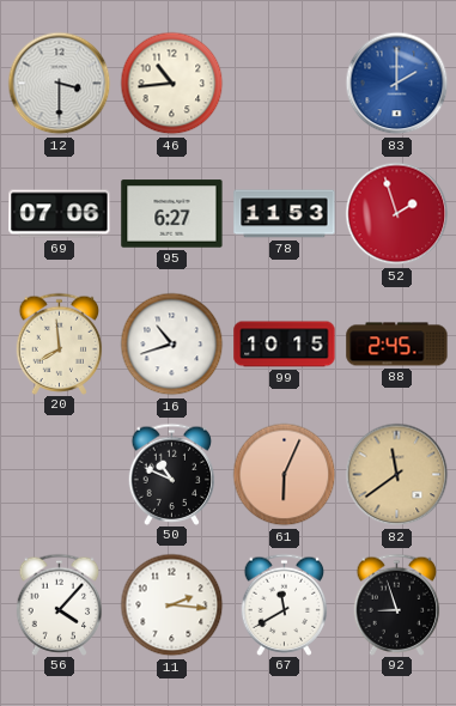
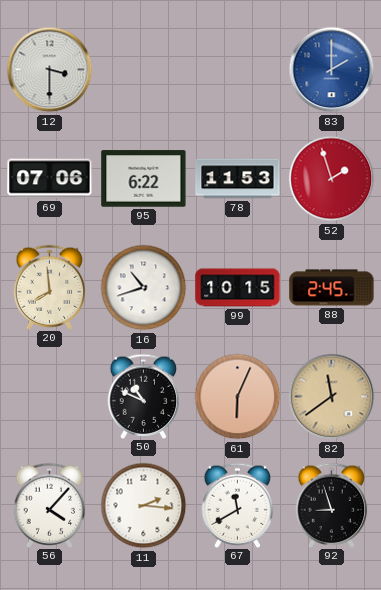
46: 10:44 -> none
95: 6:27 -> 6:22
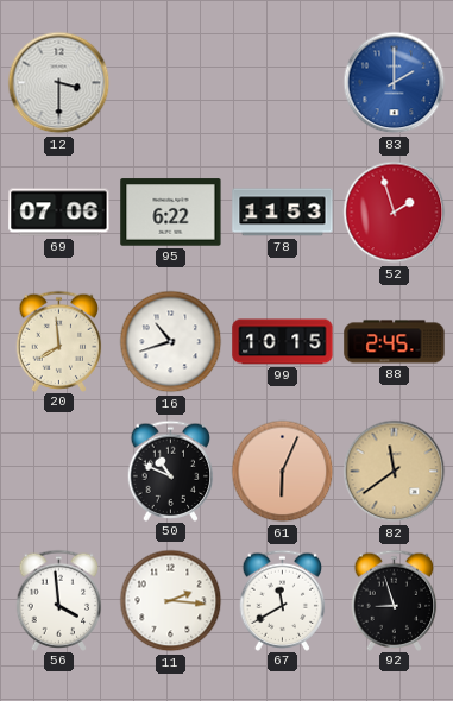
56: 4:07 -> 3:59
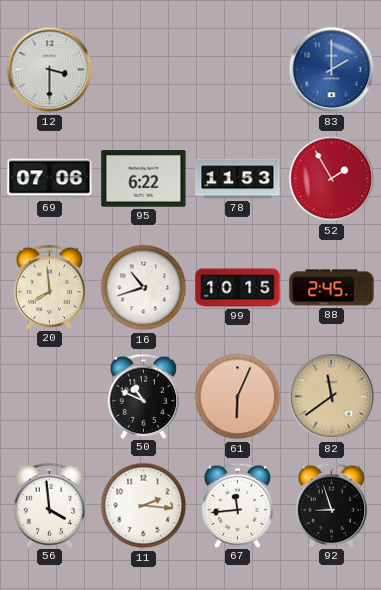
52: 1:57 -> 1:55
67: 11:40 -> 11:44
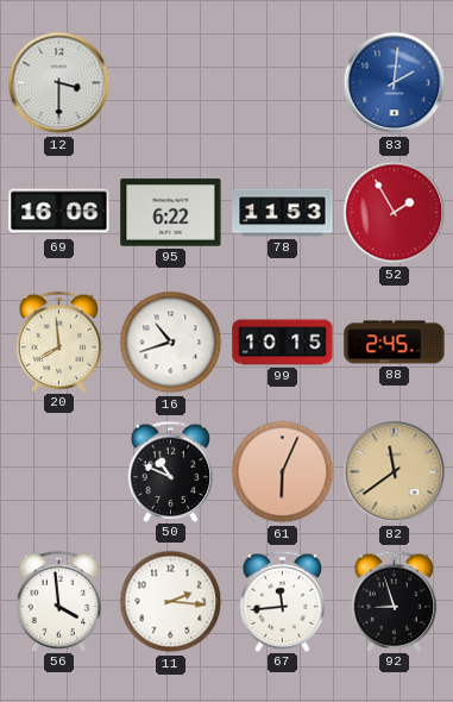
83: 2:00 -> 2:01
69: 07:06 -> 16:06
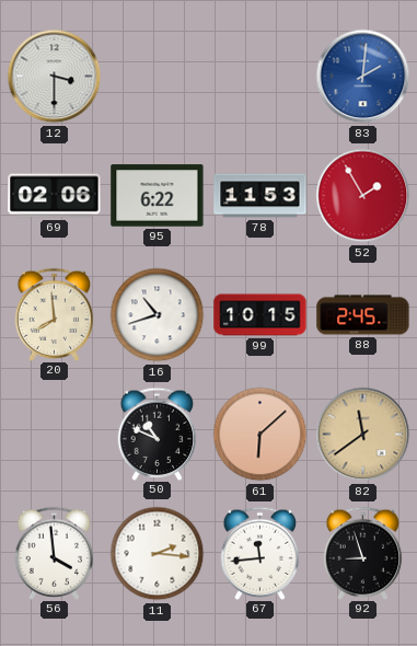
69: 16:06 -> 02:06
61: 6:04 -> 6:08
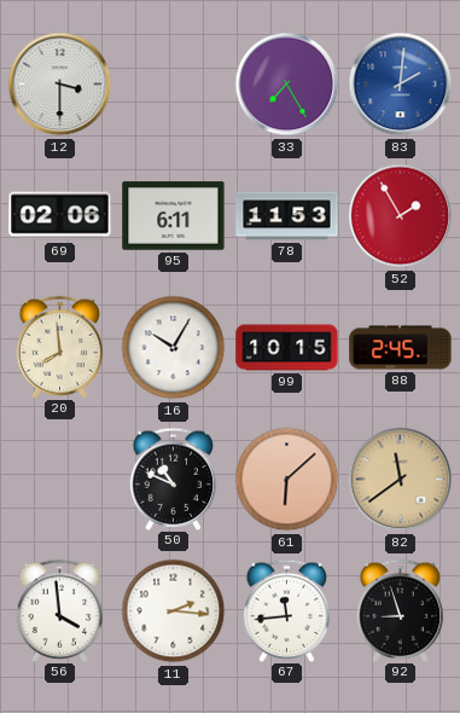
33: none -> 7:25
95: 6:22 -> 6:11
16: 10:42 -> 10:05
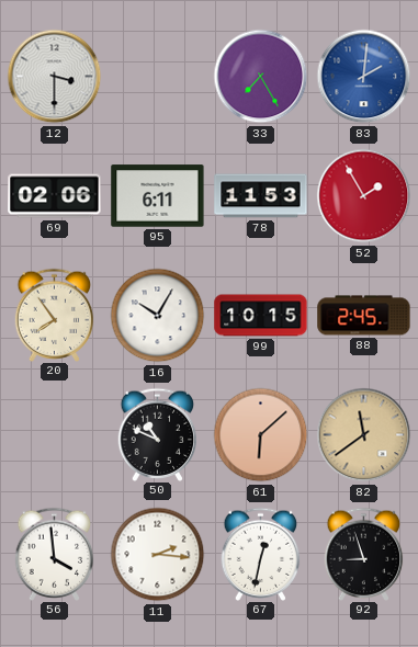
20: 7:59 -> 7:54
67: 11:44 -> 12:32
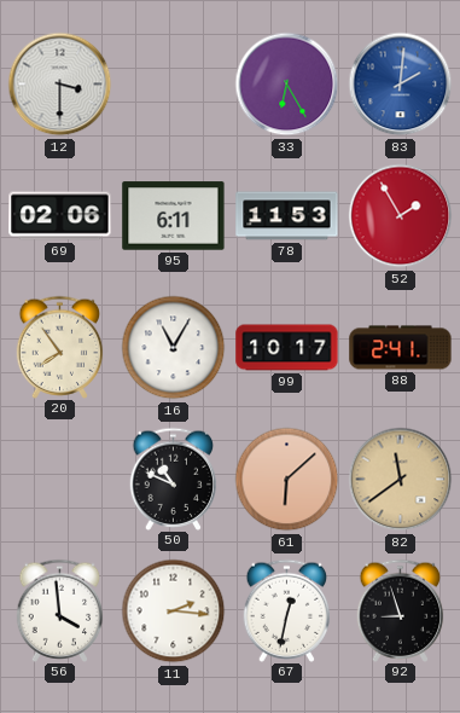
33: 7:25 -> 6:25
16: 10:05 -> 11:05
99: 10:15 -> 10:17
88: 2:45 -> 2:41
